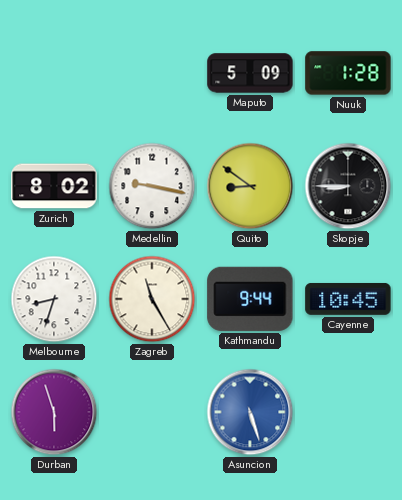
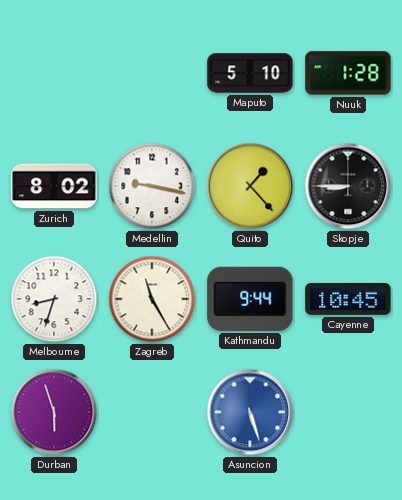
Maputo: 5:09 -> 5:10
Quito: 8:51 -> 1:23
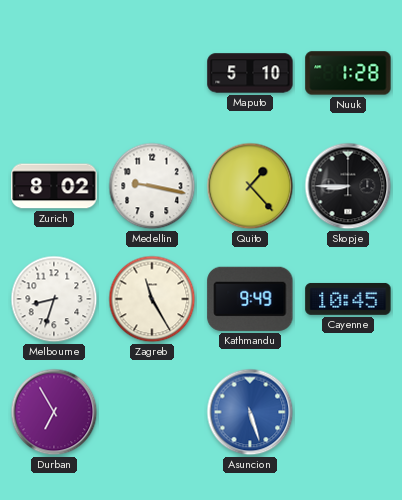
Kathmandu: 9:44 -> 9:49
Durban: 5:57 -> 6:55
